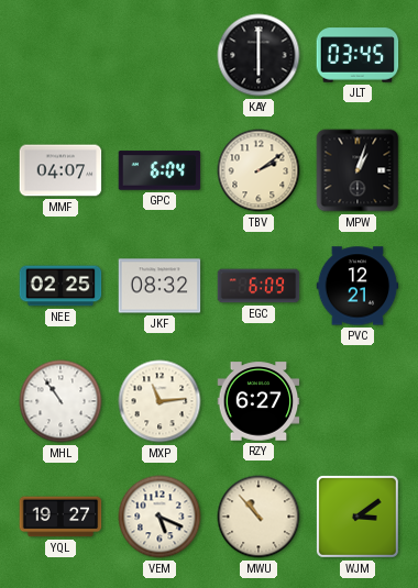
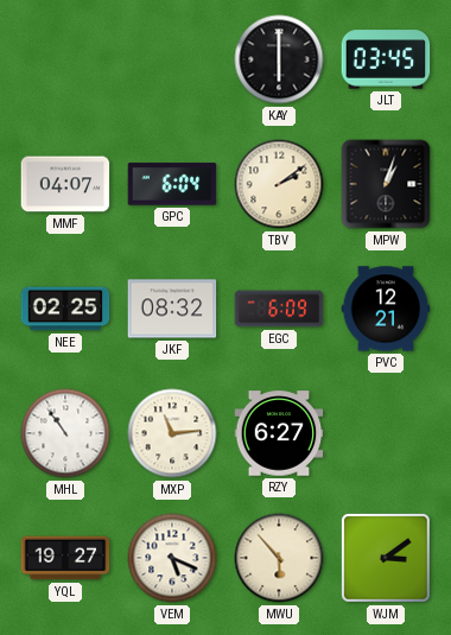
MWU: 10:53 -> 5:53
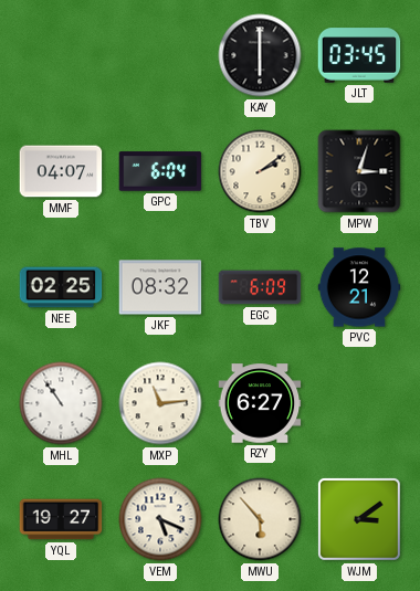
MPW: 1:03 -> 3:03
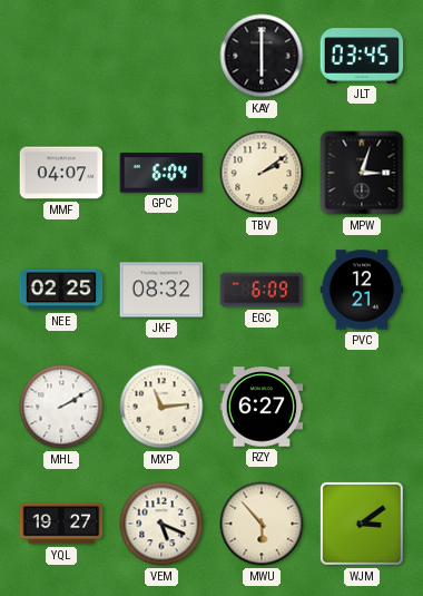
MHL: 10:54 -> 2:10
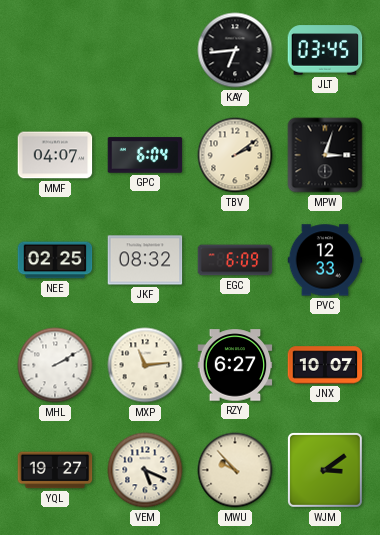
KAY: 6:00 -> 6:44
PVC: 12:21 -> 12:33
JNX: none -> 10:07
MWU: 5:53 -> 9:53
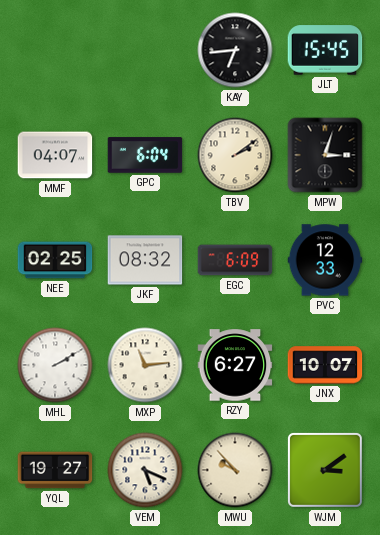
JLT: 03:45 -> 15:45
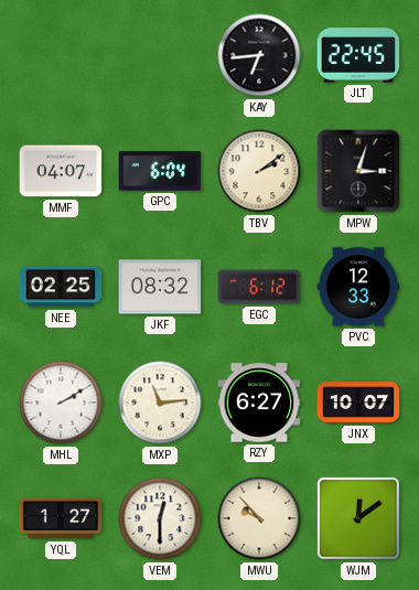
JLT: 15:45 -> 22:45
EGC: 6:09 -> 6:12
YQL: 19:27 -> 1:27
VEM: 5:19 -> 12:30
WJM: 3:09 -> 12:09
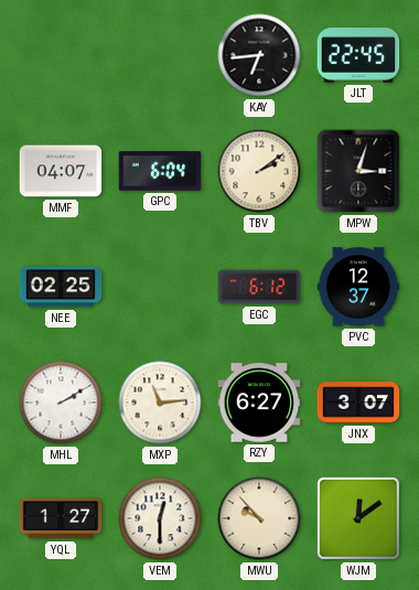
JKF: 08:32 -> none
PVC: 12:33 -> 12:37
JNX: 10:07 -> 3:07
